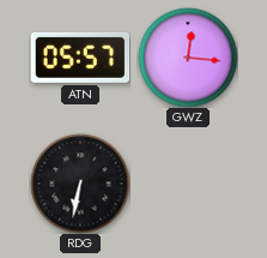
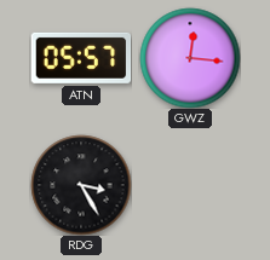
RDG: 6:32 -> 3:25
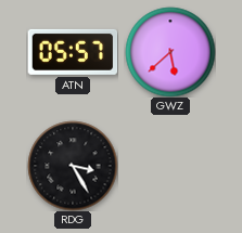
GWZ: 12:16 -> 5:38
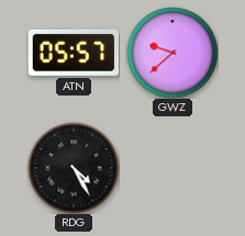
GWZ: 5:38 -> 9:38
RDG: 3:25 -> 4:25
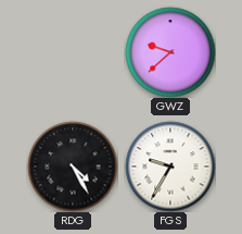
ATN: 05:57 -> none
FGS: none -> 9:35
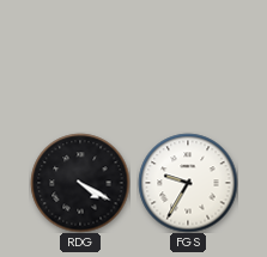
GWZ: 9:38 -> none
RDG: 4:25 -> 4:20
